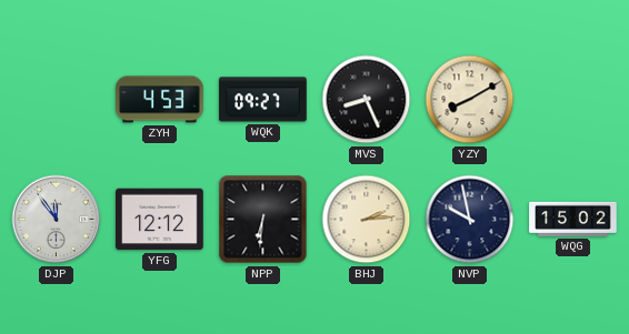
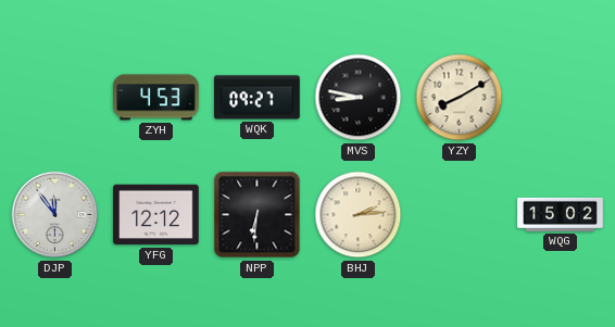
MVS: 8:26 -> 8:47
NVP: 9:58 -> none
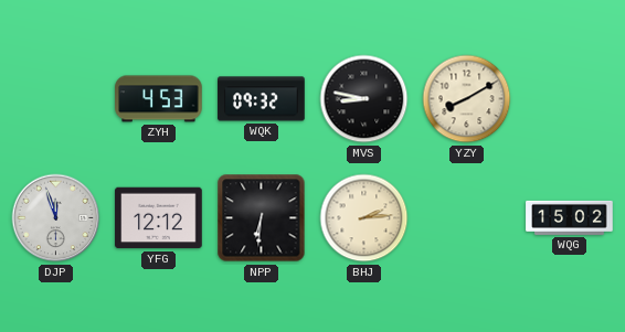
WQK: 09:27 -> 09:32
DJP: 11:54 -> 11:57
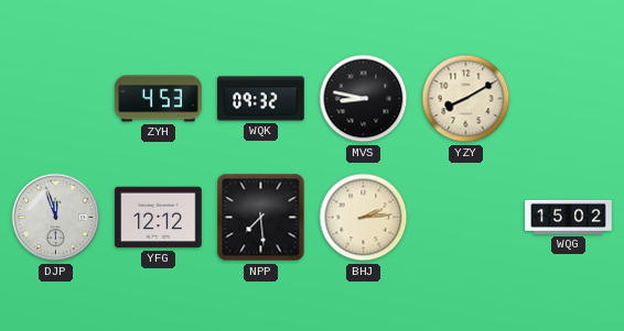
NPP: 6:31 -> 7:29
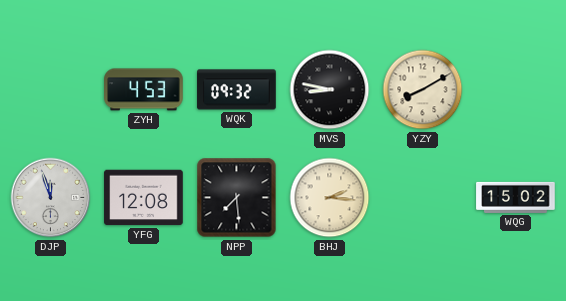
YFG: 12:12 -> 12:08
BHJ: 2:14 -> 2:16
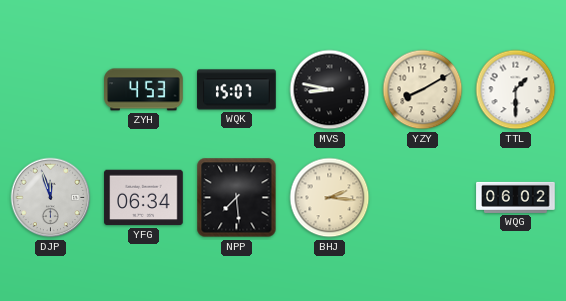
WQK: 09:32 -> 15:07
TTL: none -> 1:30
YFG: 12:08 -> 06:34
WQG: 15:02 -> 06:02
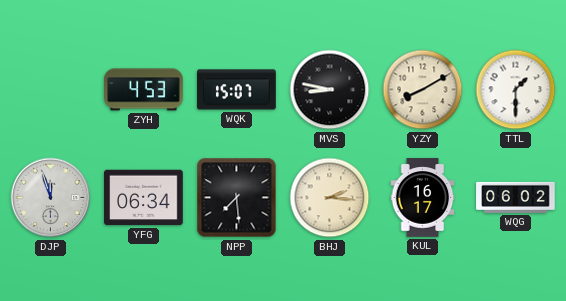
KUL: none -> 16:17
